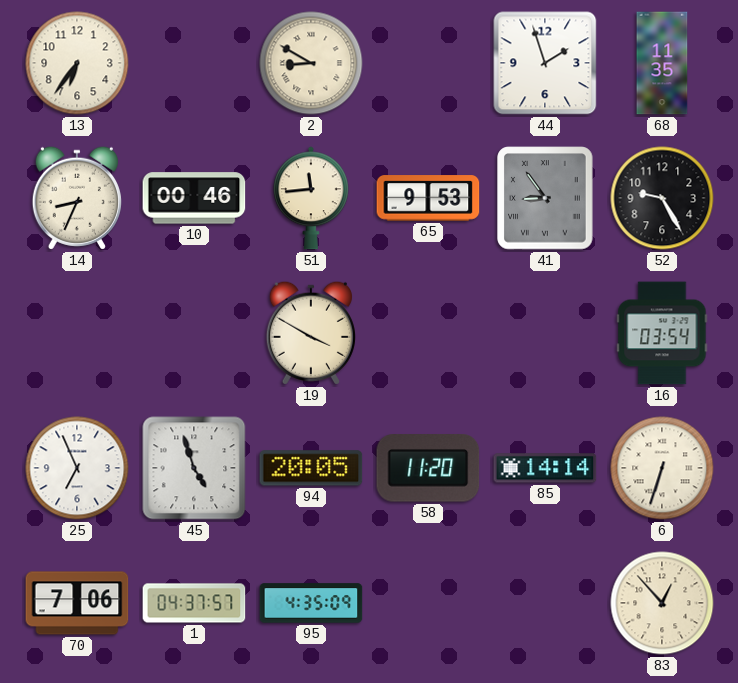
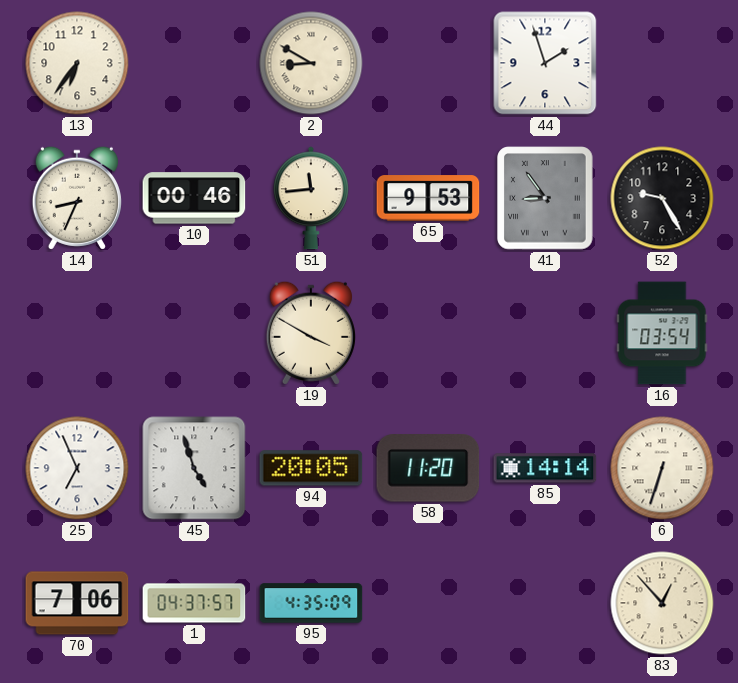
68: 11:35 -> none
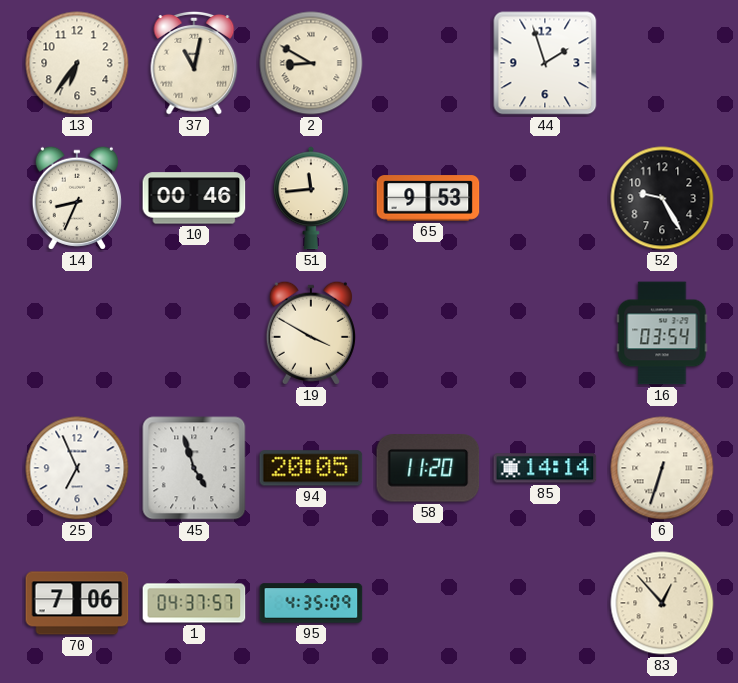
37: none -> 11:02
41: 8:54 -> none
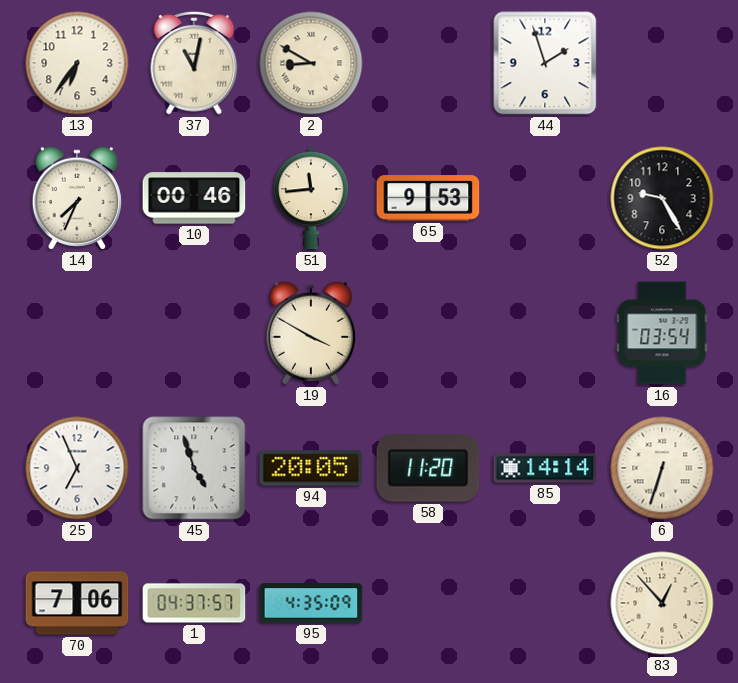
14: 8:34 -> 7:34
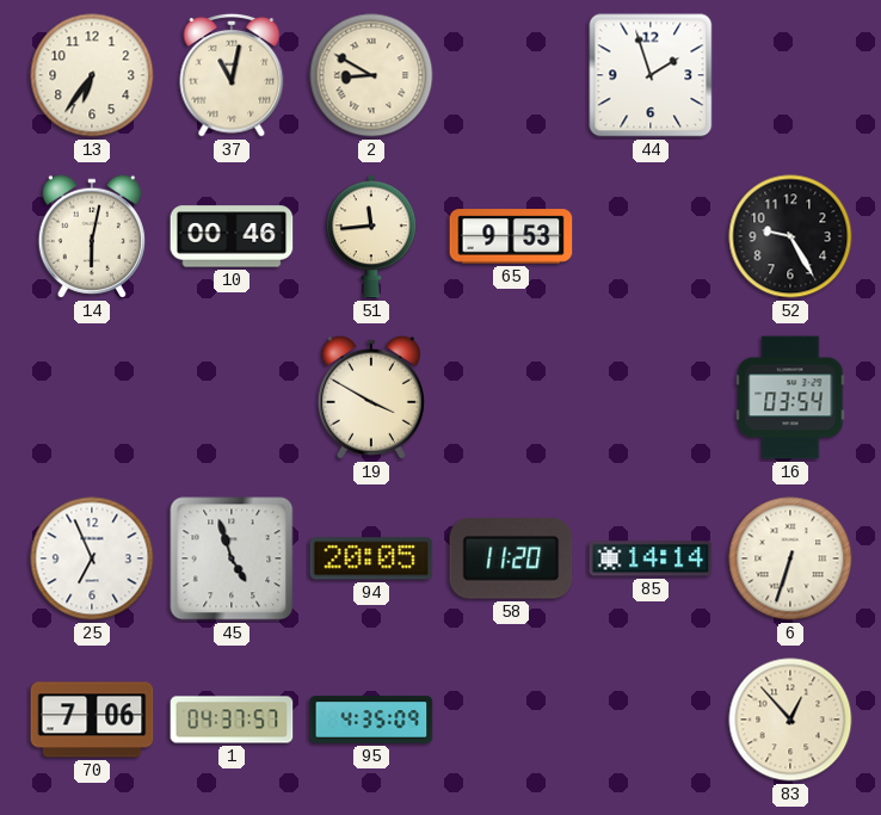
14: 7:34 -> 6:02
